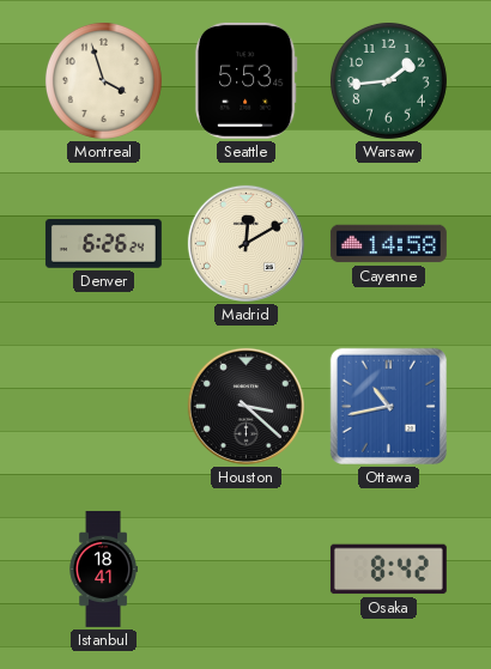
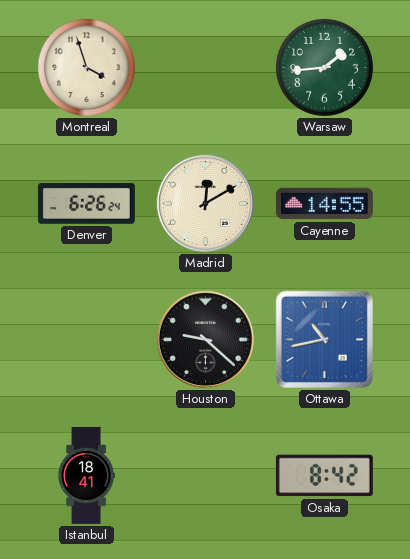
Seattle: 5:53 -> none
Cayenne: 14:58 -> 14:55
Houston: 3:22 -> 9:22
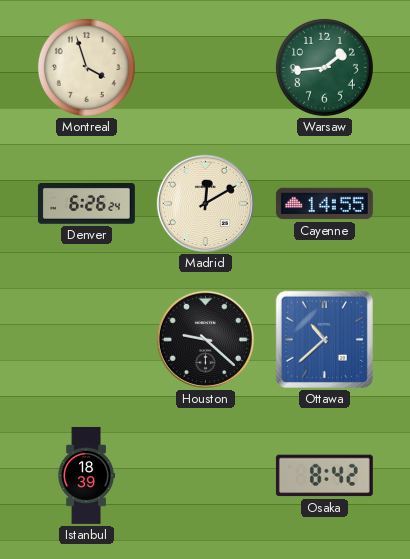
Ottawa: 10:43 -> 10:38
Istanbul: 18:41 -> 18:39
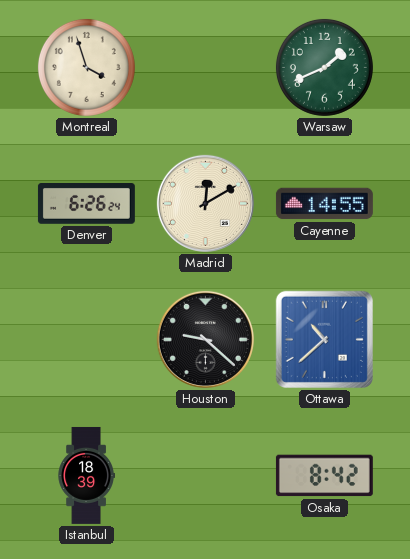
Warsaw: 1:44 -> 1:41
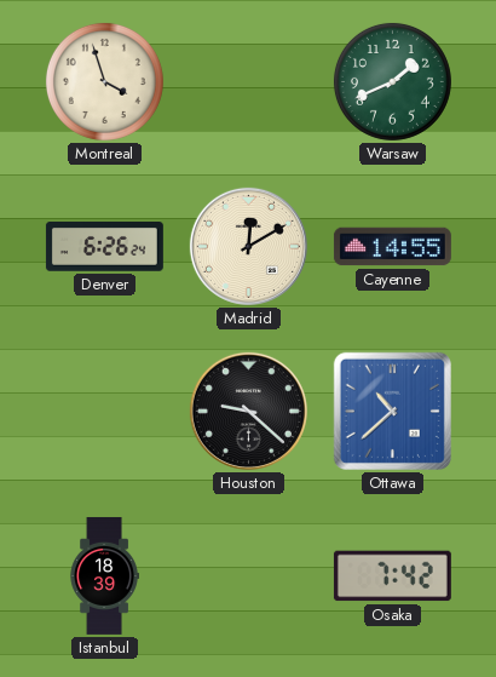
Osaka: 8:42 -> 7:42
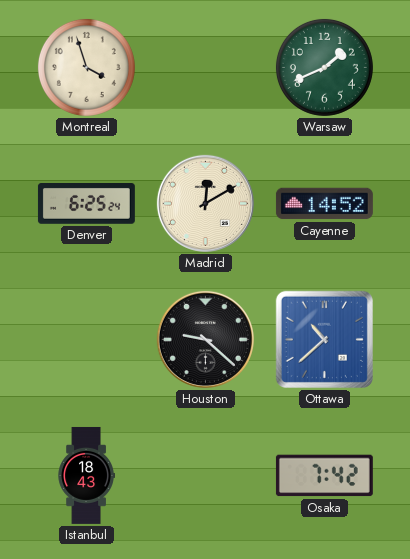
Denver: 6:26 -> 6:25
Cayenne: 14:55 -> 14:52
Istanbul: 18:39 -> 18:43
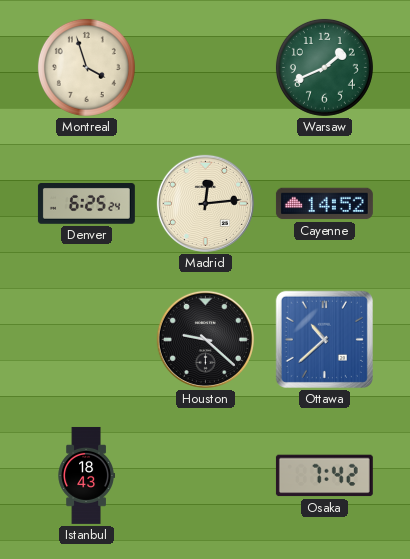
Madrid: 12:10 -> 12:14
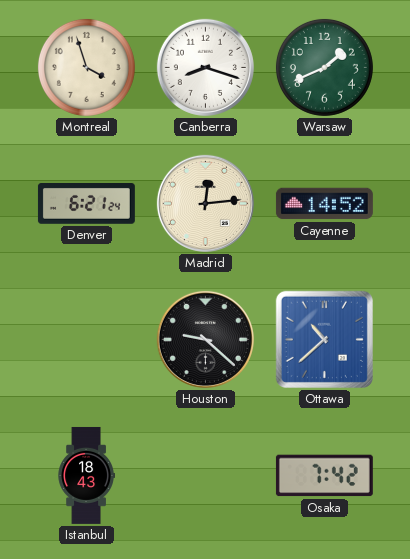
Canberra: none -> 8:18
Denver: 6:25 -> 6:21
